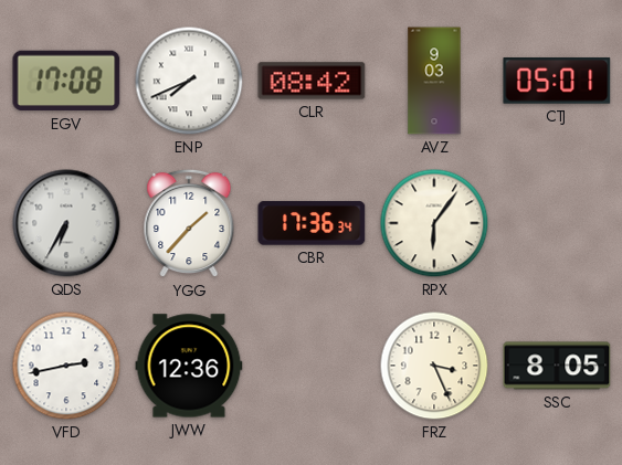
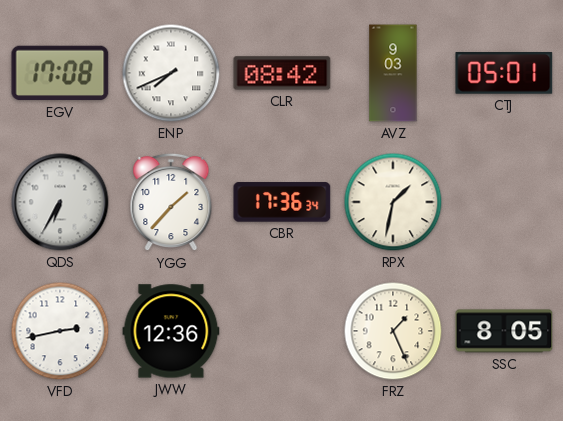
RPX: 6:06 -> 1:32
FRZ: 3:26 -> 1:26
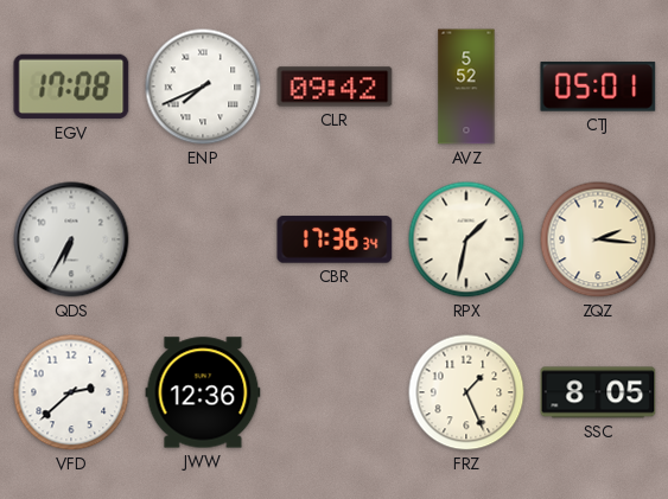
CLR: 08:42 -> 09:42
AVZ: 9:03 -> 5:52
YGG: 1:37 -> none
ZQZ: none -> 2:16
VFD: 2:43 -> 2:38
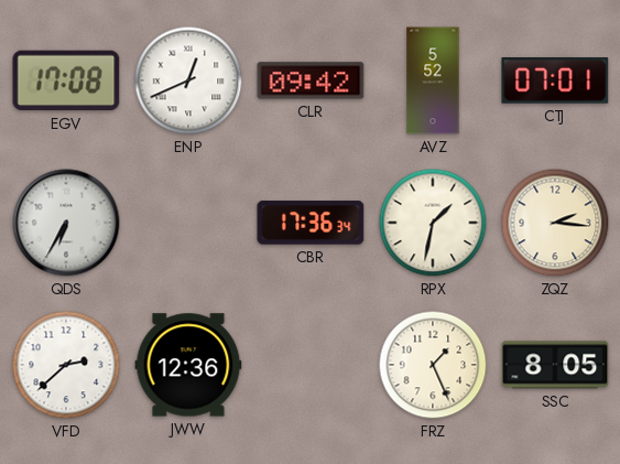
ENP: 7:41 -> 12:41
CTJ: 05:01 -> 07:01
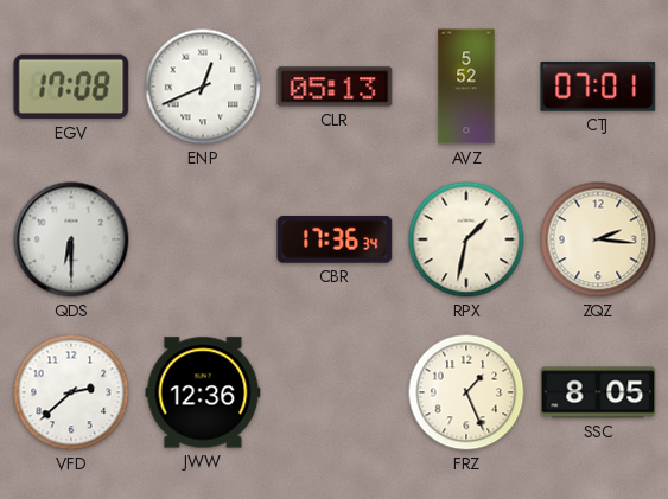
CLR: 09:42 -> 05:13
QDS: 6:35 -> 6:30
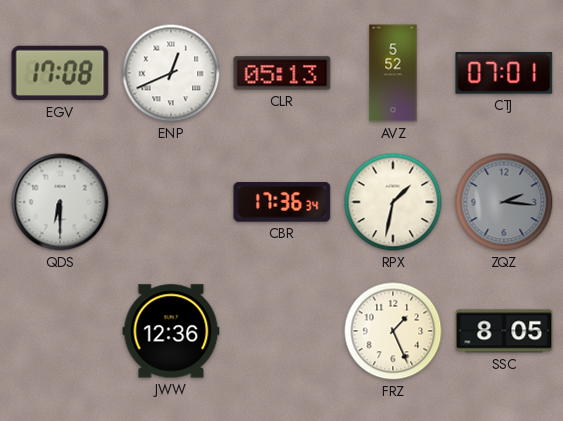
ZQZ dial: cream -> grey
VFD: 2:38 -> none
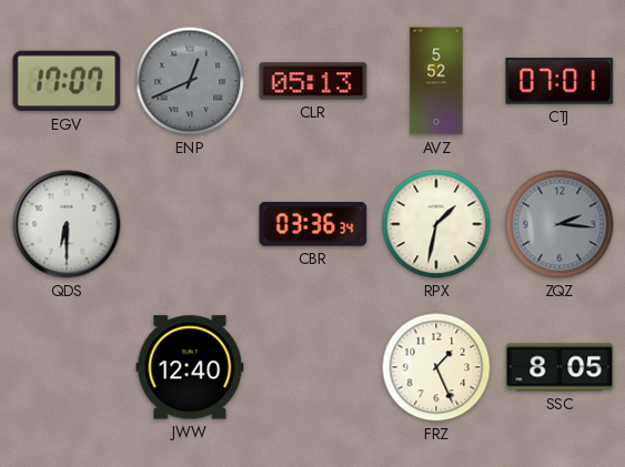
EGV: 17:08 -> 17:07
ENP dial: white -> grey
CBR: 17:36 -> 03:36
JWW: 12:36 -> 12:40
